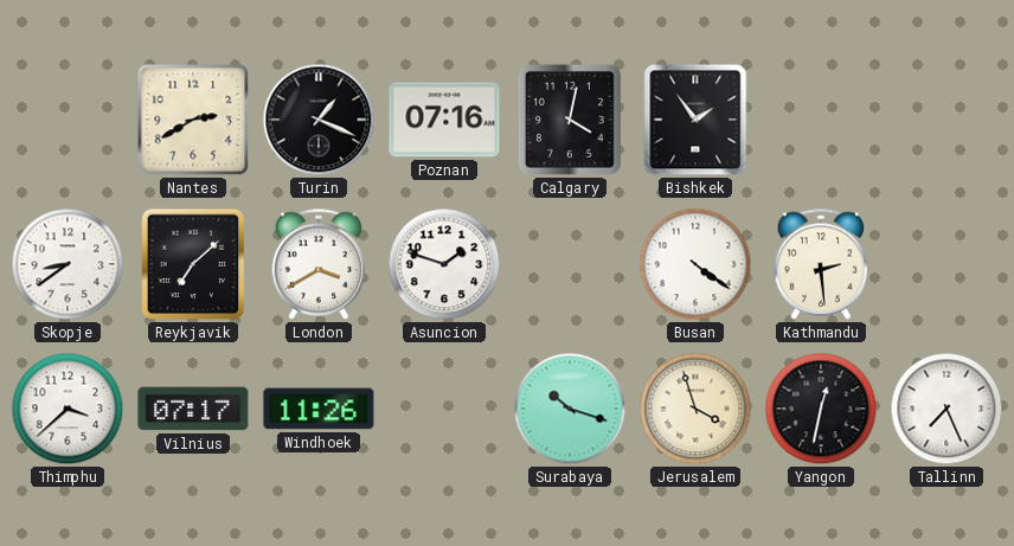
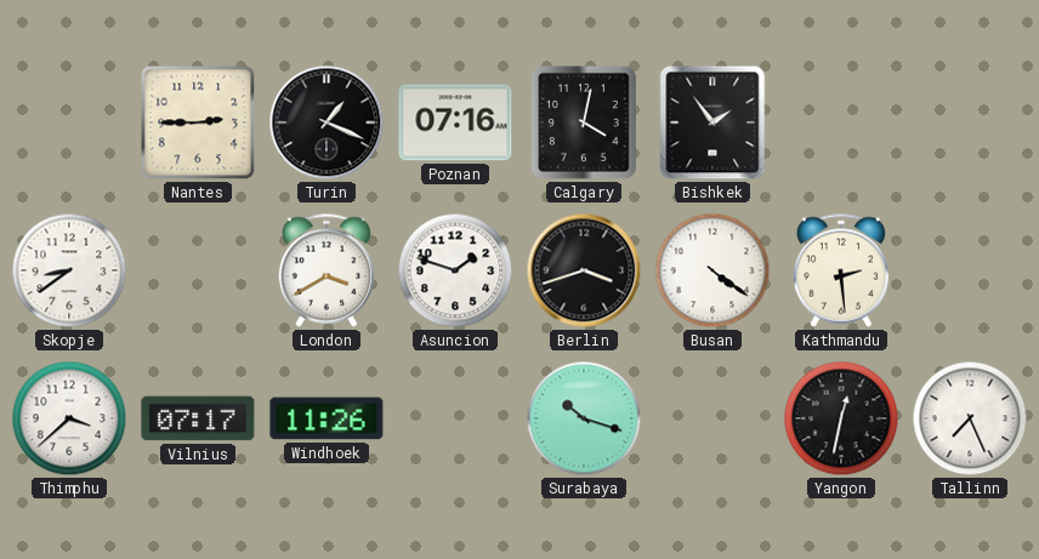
Nantes: 2:40 -> 2:45
Reykjavik: 7:08 -> none
Berlin: none -> 3:42
Jerusalem: 3:57 -> none
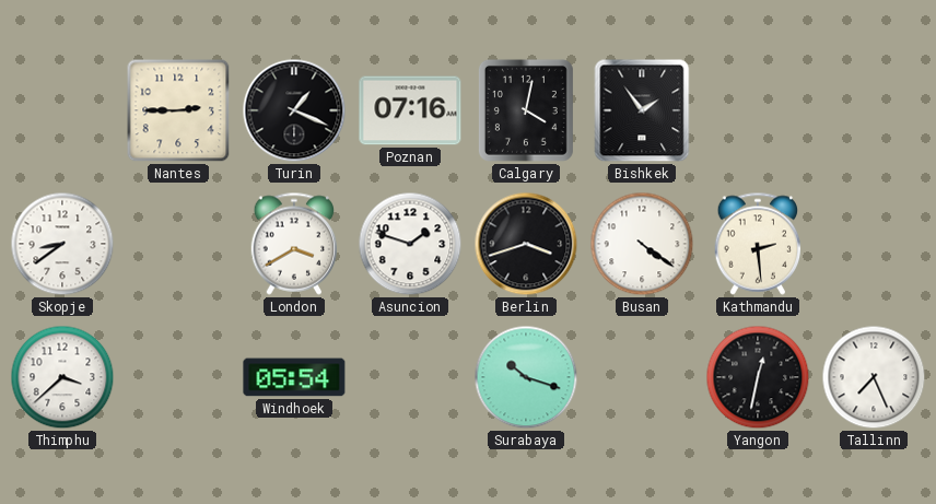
Vilnius: 07:17 -> none
Windhoek: 11:26 -> 05:54
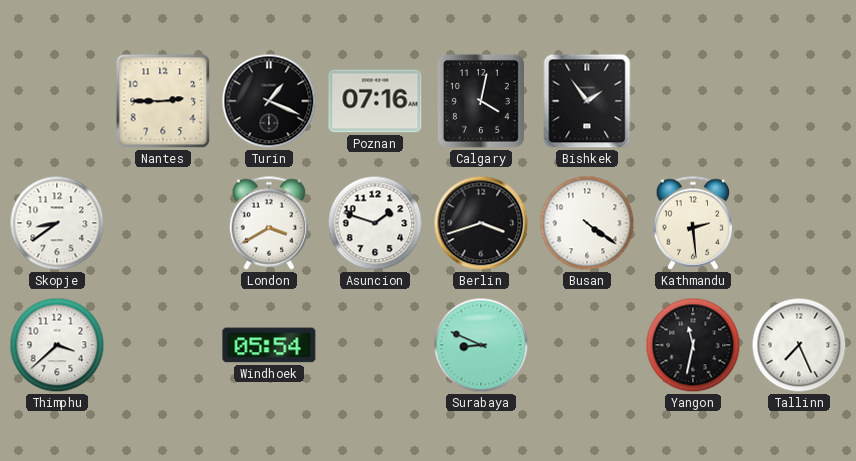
Surabaya: 10:18 -> 8:49
Yangon: 12:32 -> 11:32
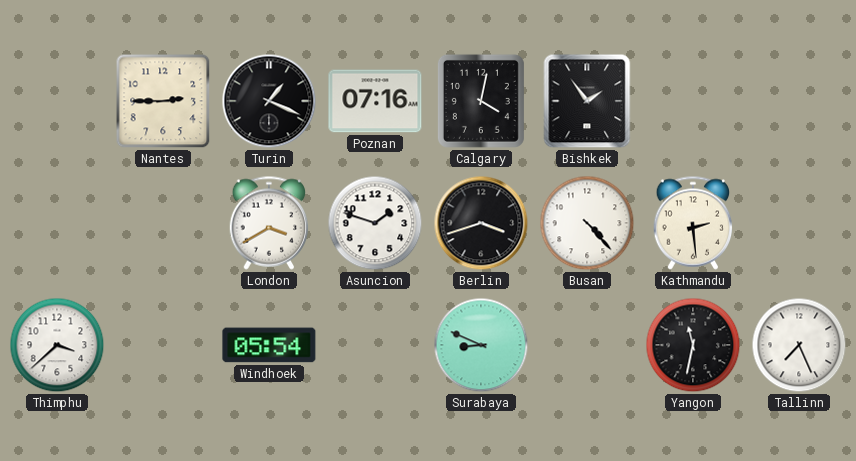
Skopje: 8:39 -> none
Busan: 4:21 -> 4:23
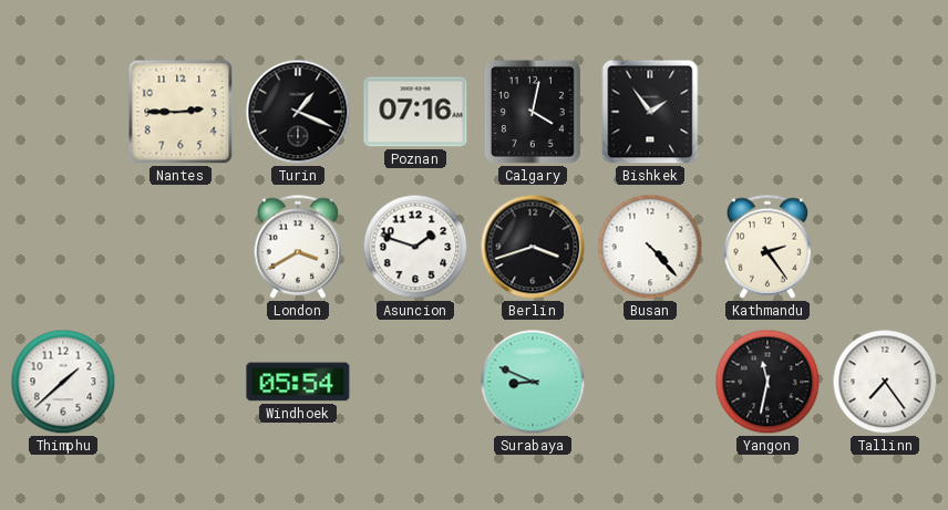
Kathmandu: 2:29 -> 2:24
Thimphu: 3:38 -> 1:38
Tallinn: 7:26 -> 7:24
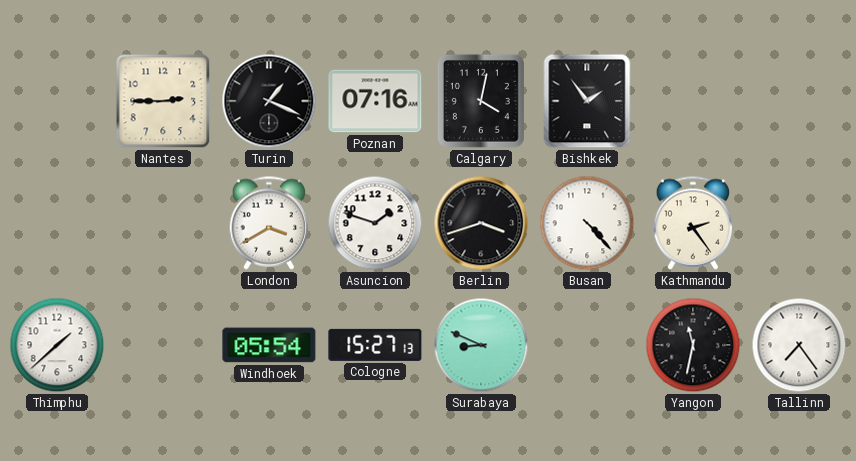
Cologne: none -> 15:27
